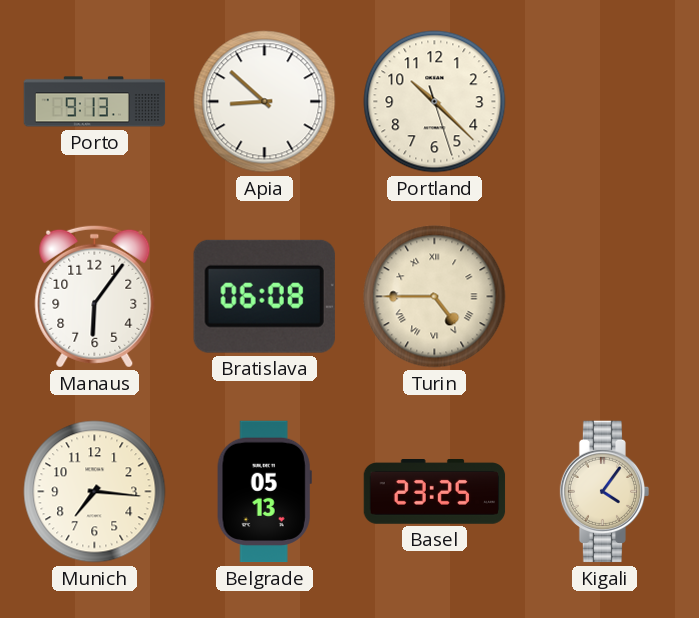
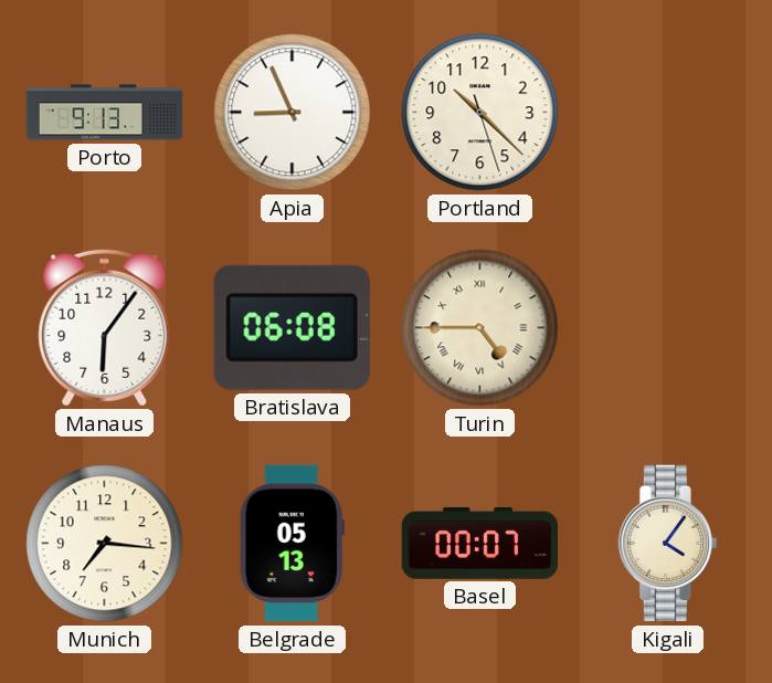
Apia: 8:52 -> 8:56
Basel: 23:25 -> 00:07
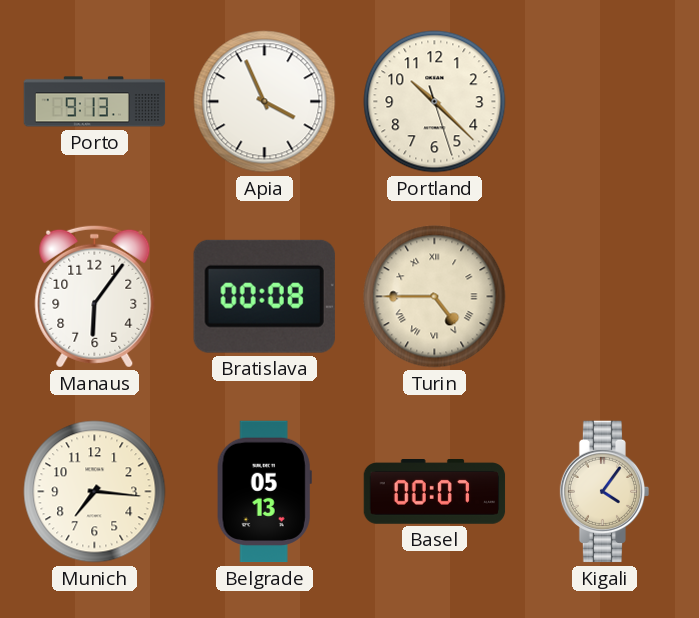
Apia: 8:56 -> 3:56
Bratislava: 06:08 -> 00:08
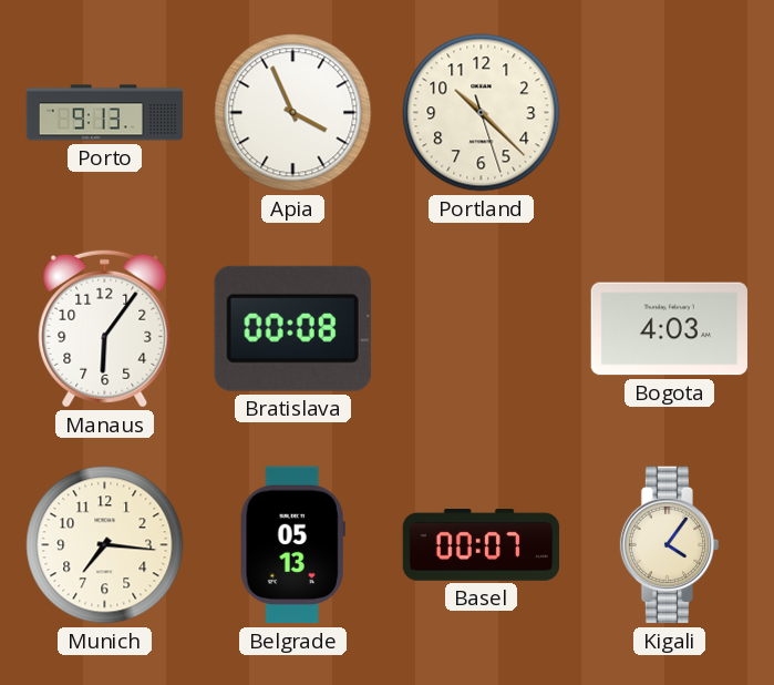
Turin: 4:45 -> none
Bogota: none -> 4:03
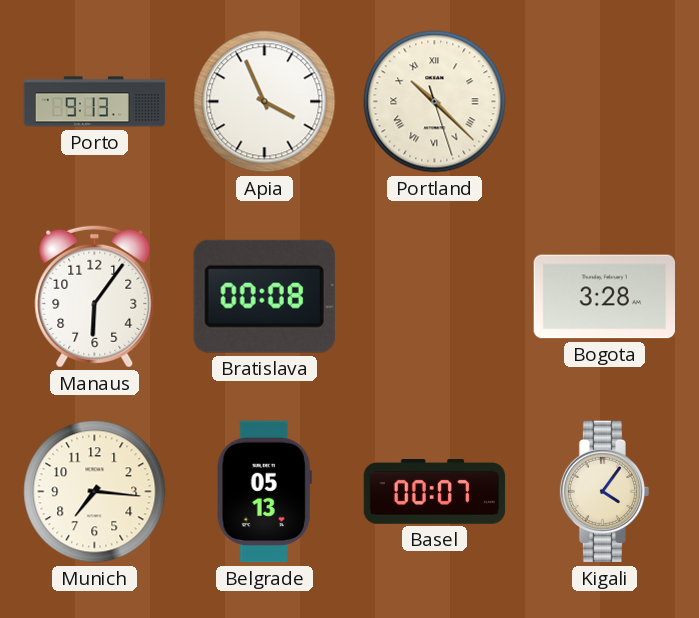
Portland numerals: Arabic -> Roman
Bogota: 4:03 -> 3:28
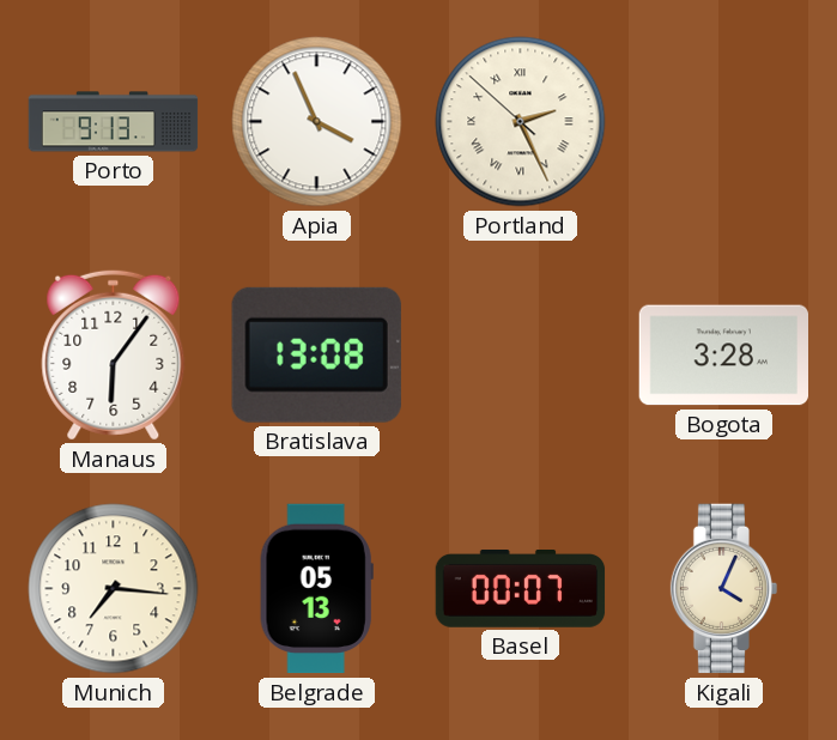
Portland: 10:22 -> 2:25
Bratislava: 00:08 -> 13:08
Kigali: 4:06 -> 4:04
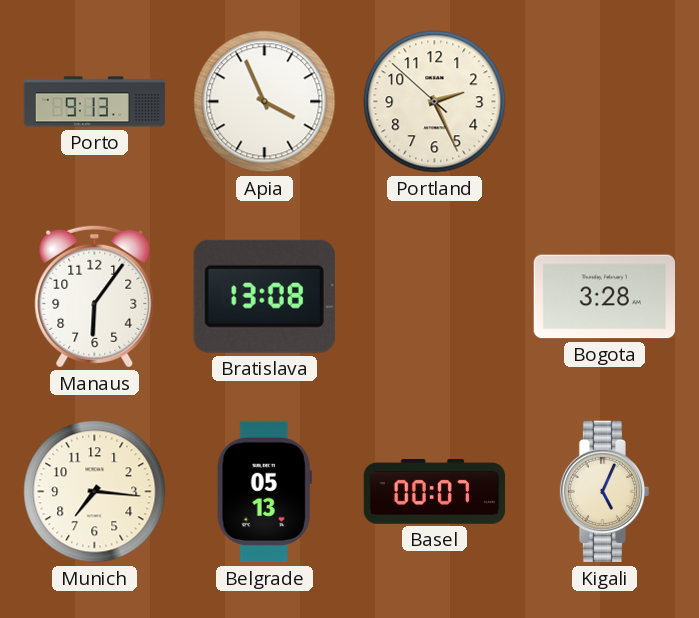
Portland numerals: Roman -> Arabic
Kigali: 4:04 -> 5:04
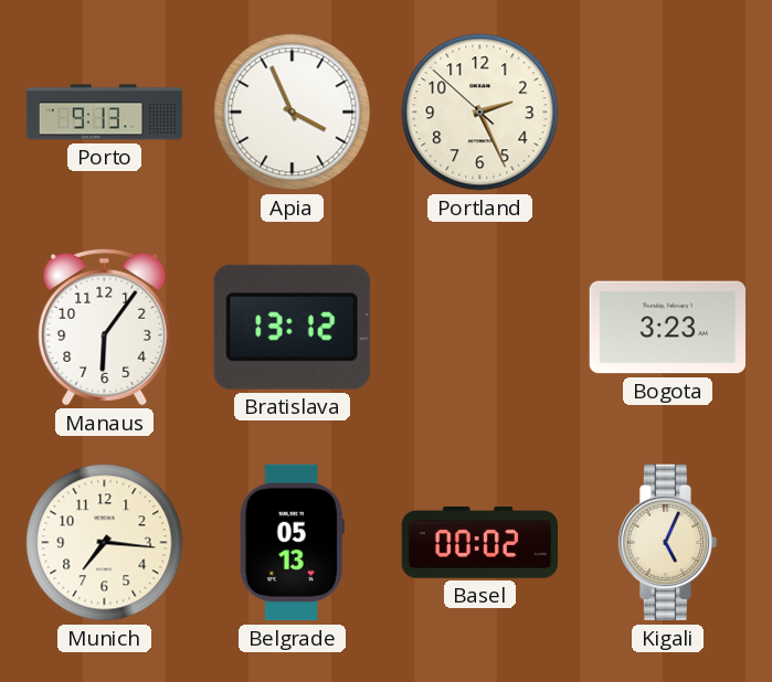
Bratislava: 13:08 -> 13:12
Bogota: 3:28 -> 3:23
Basel: 00:07 -> 00:02
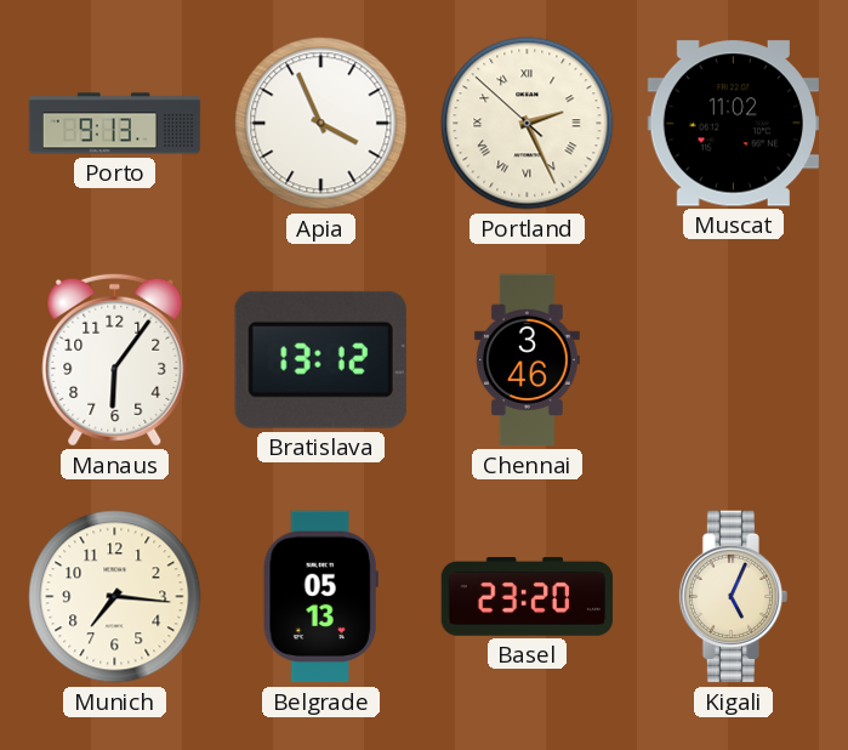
Portland numerals: Arabic -> Roman
Muscat: none -> 11:02
Chennai: none -> 3:46
Bogota: 3:23 -> none
Basel: 00:02 -> 23:20
